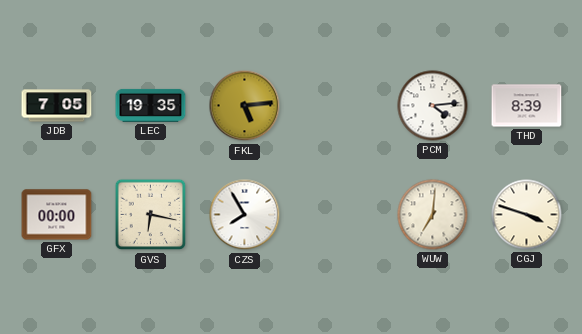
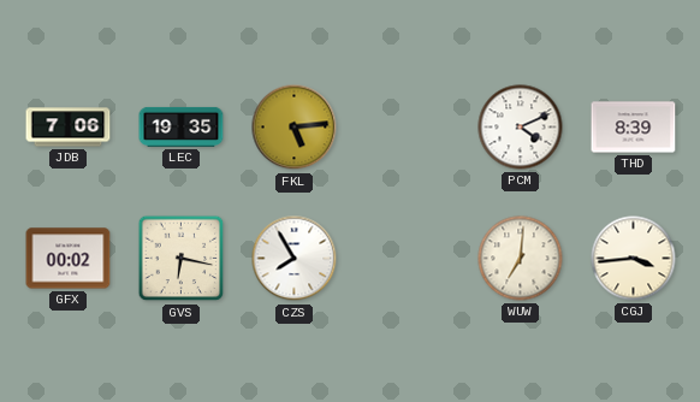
JDB: 7:05 -> 7:06
PCM: 4:14 -> 4:11
GFX: 00:00 -> 00:02
CGJ: 3:48 -> 3:44
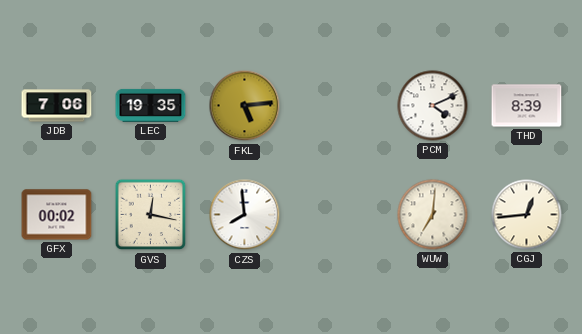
GVS: 6:17 -> 12:17
CZS: 7:55 -> 7:59
CGJ: 3:44 -> 12:44
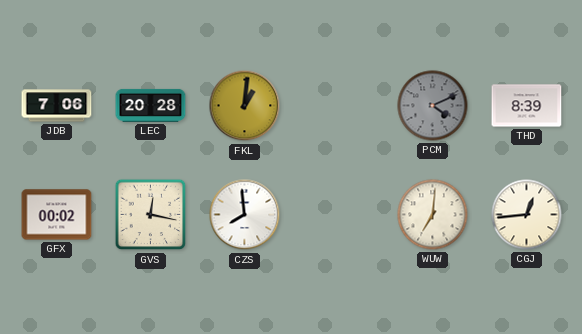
LEC: 19:35 -> 20:28
FKL: 5:14 -> 1:01
PCM dial: white -> grey
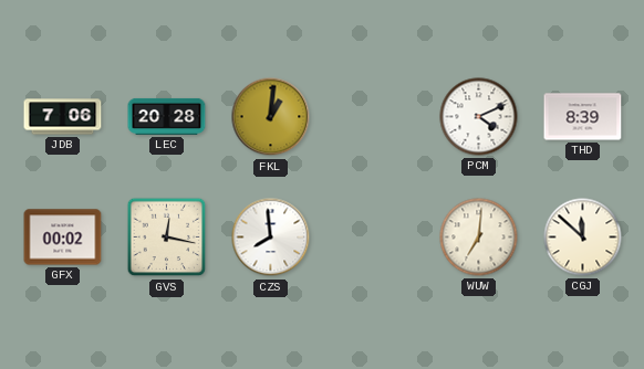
PCM dial: grey -> white
CGJ: 12:44 -> 11:52
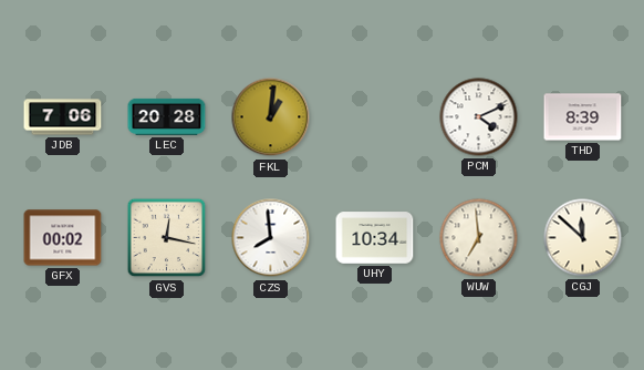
UHY: none -> 10:34
WUW: 7:01 -> 6:59
